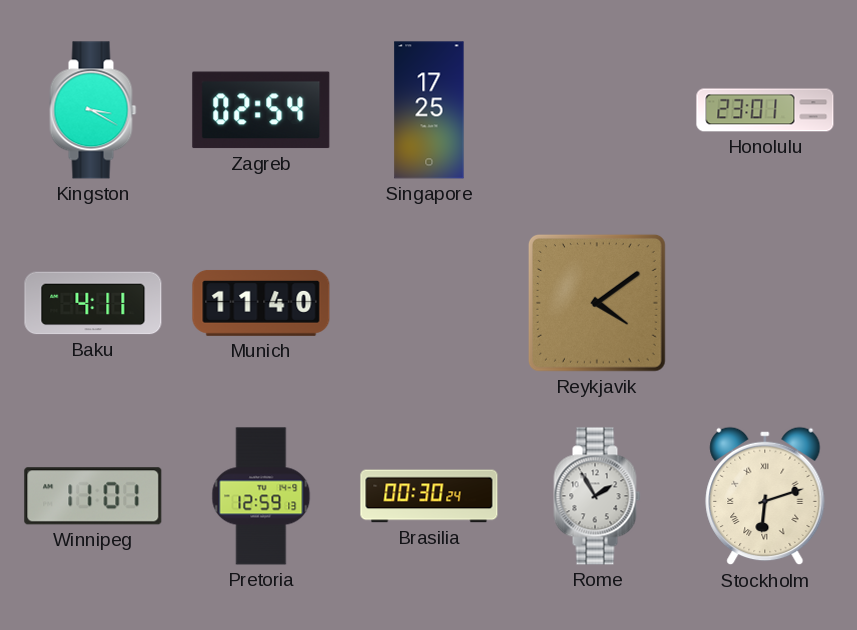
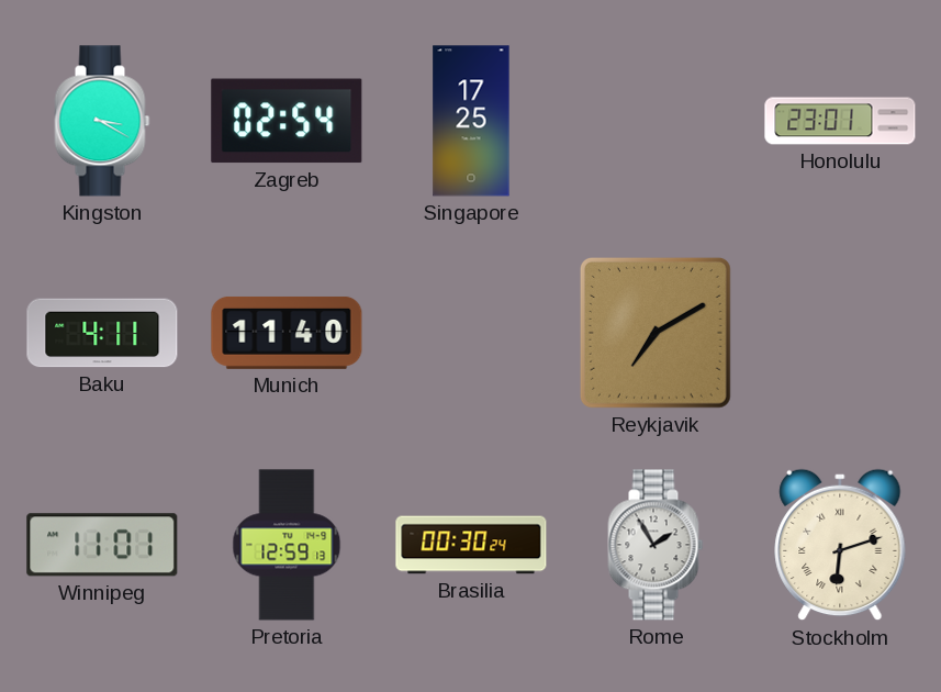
Reykjavik: 4:09 -> 7:10
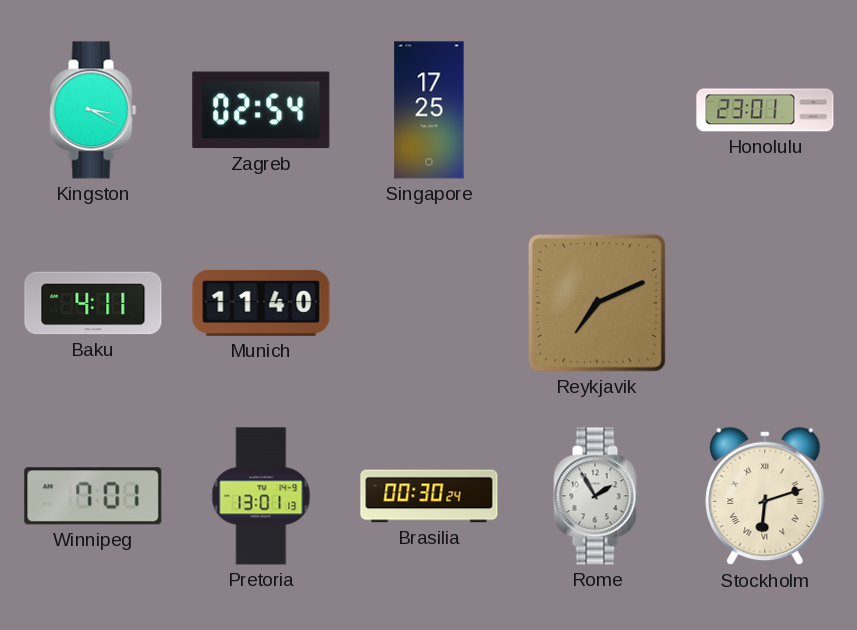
Reykjavik: 7:10 -> 7:11
Winnipeg: 11:01 -> 7:01
Pretoria: 12:59 -> 13:01
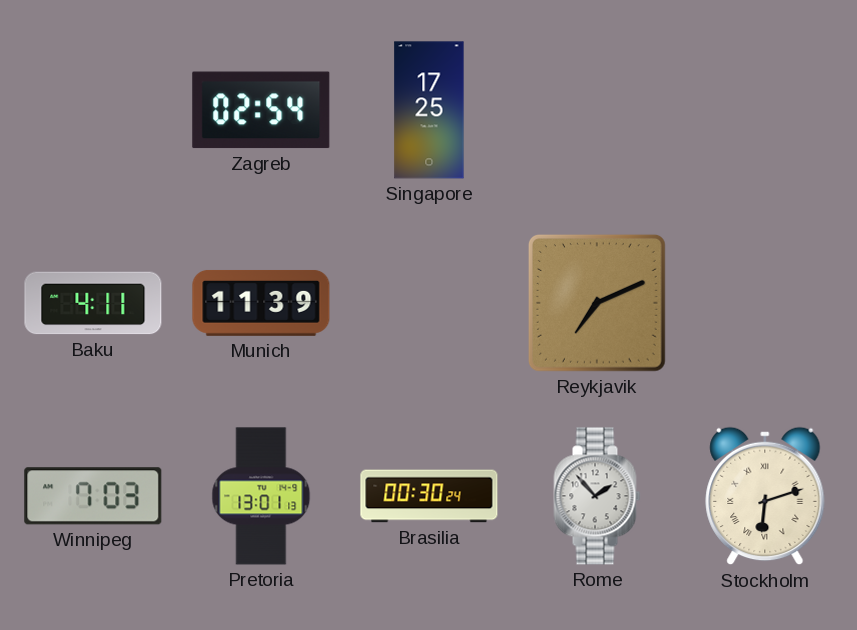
Kingston: 3:20 -> none
Honolulu: 23:01 -> none
Munich: 11:40 -> 11:39
Winnipeg: 7:01 -> 7:03
Rome: 1:55 -> 1:53
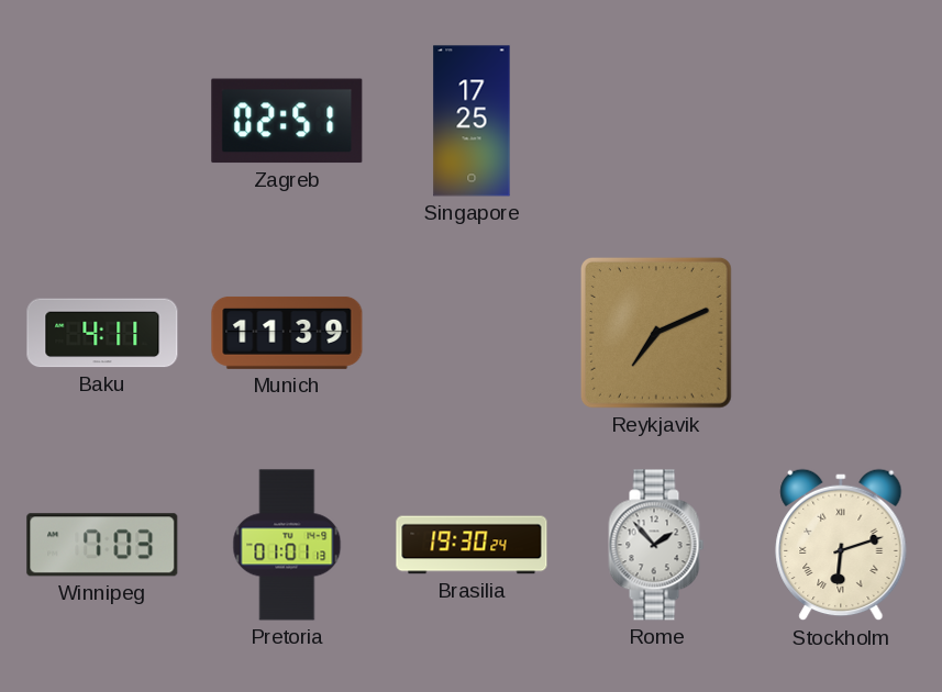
Zagreb: 02:54 -> 02:51
Pretoria: 13:01 -> 01:01
Brasilia: 00:30 -> 19:30
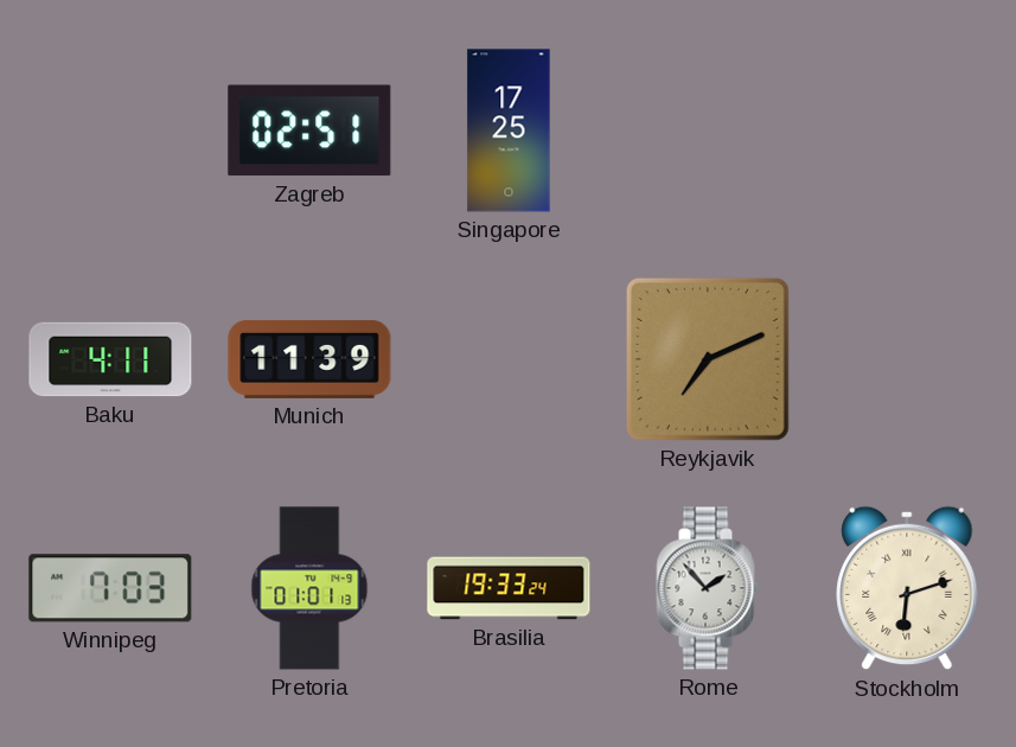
Brasilia: 19:30 -> 19:33
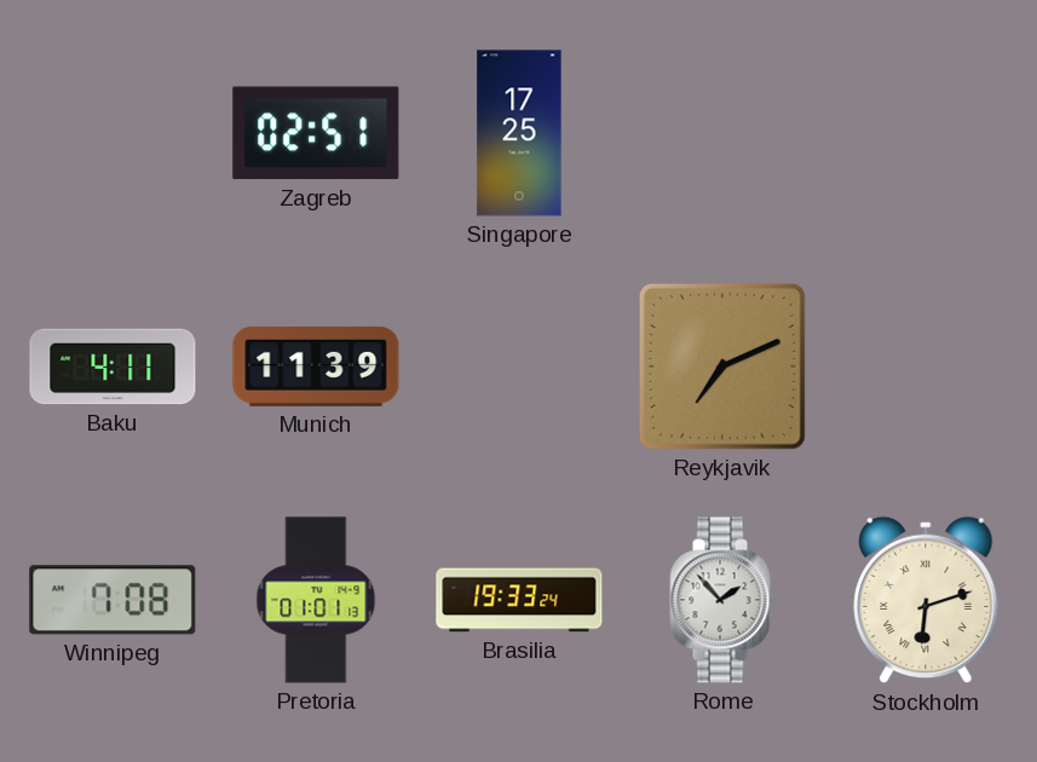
Winnipeg: 7:03 -> 7:08
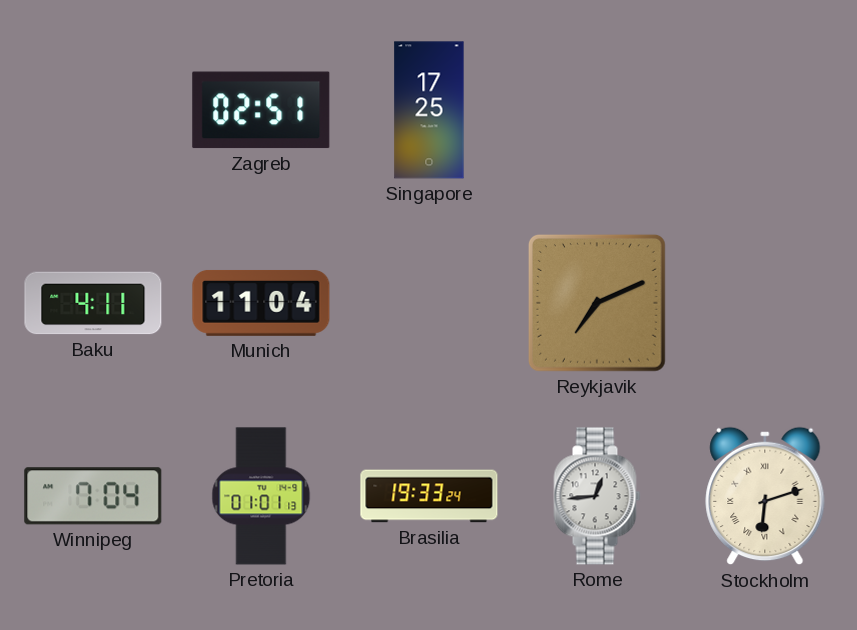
Munich: 11:39 -> 11:04
Winnipeg: 7:08 -> 7:04
Rome: 1:53 -> 12:44
